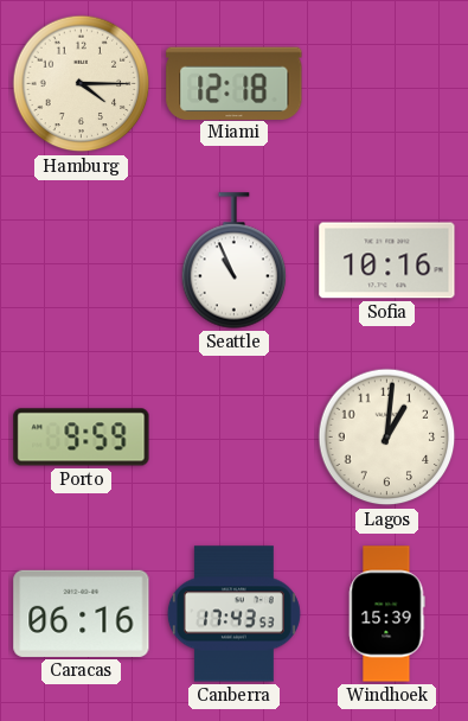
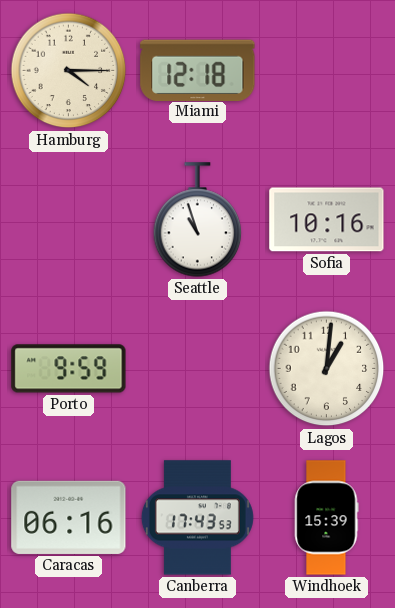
Seattle: 10:56 -> 10:57
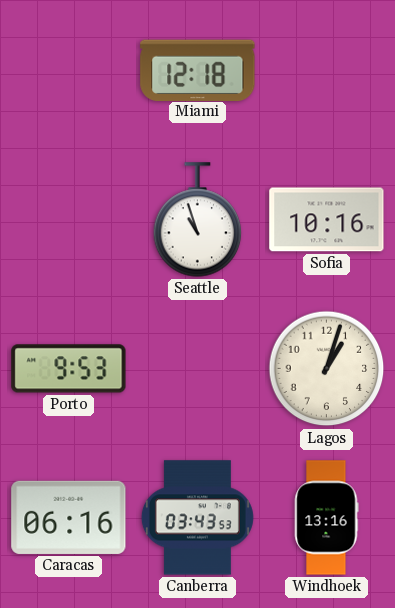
Hamburg: 4:15 -> none
Porto: 9:59 -> 9:53
Lagos: 1:01 -> 1:03
Canberra: 17:43 -> 03:43
Windhoek: 15:39 -> 13:16
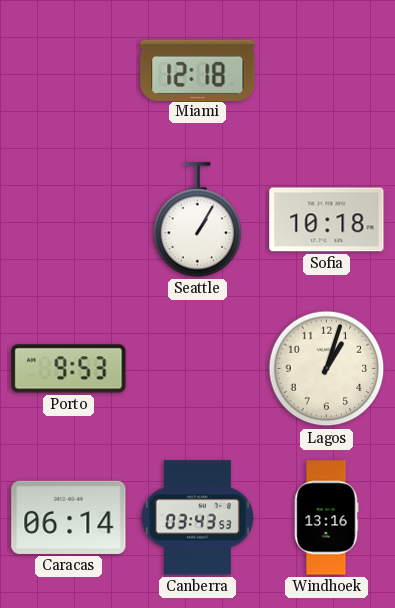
Seattle: 10:57 -> 1:05
Sofia: 10:16 -> 10:18
Caracas: 06:16 -> 06:14
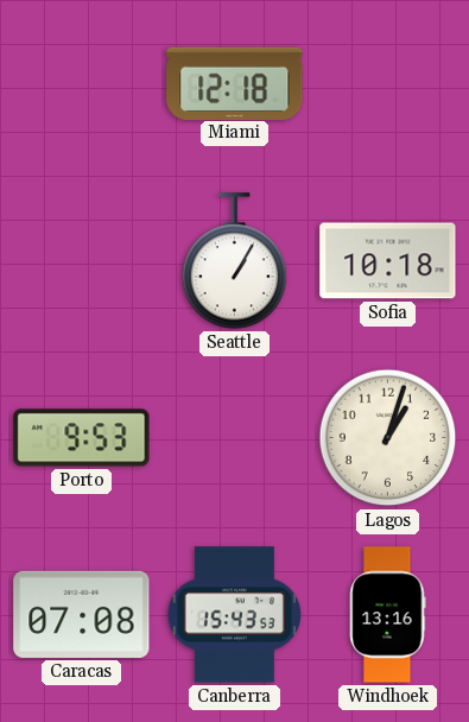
Caracas: 06:14 -> 07:08
Canberra: 03:43 -> 15:43
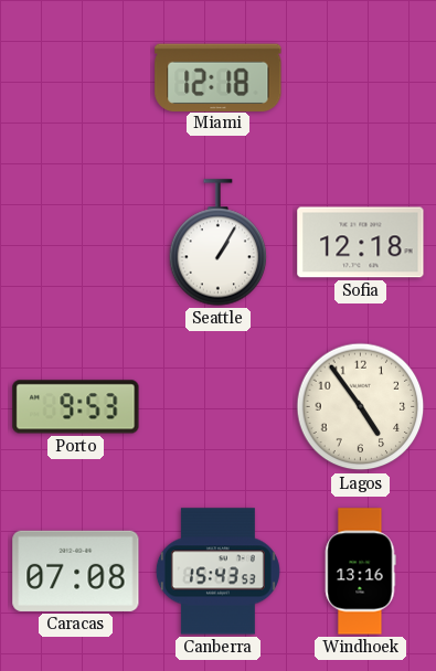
Sofia: 10:18 -> 12:18
Lagos: 1:03 -> 4:54
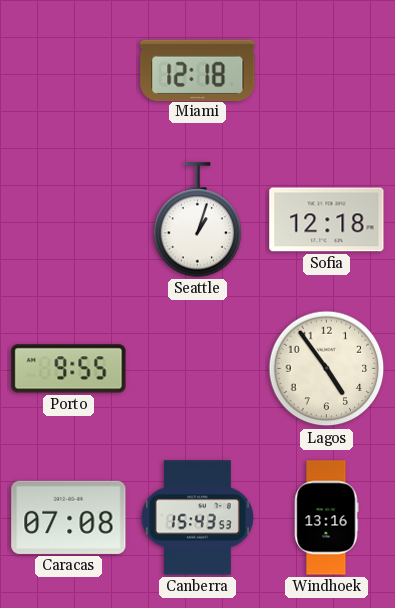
Seattle: 1:05 -> 1:03
Porto: 9:53 -> 9:55
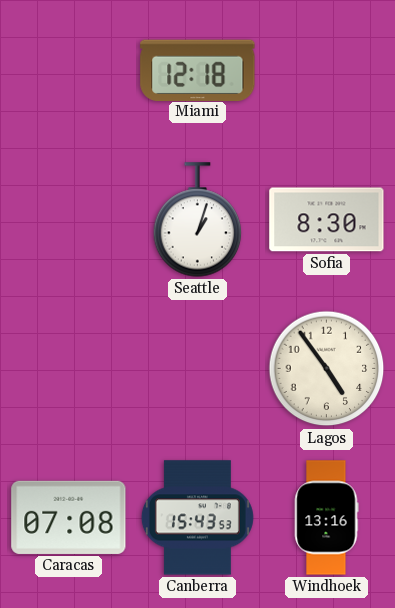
Sofia: 12:18 -> 8:30
Porto: 9:55 -> none
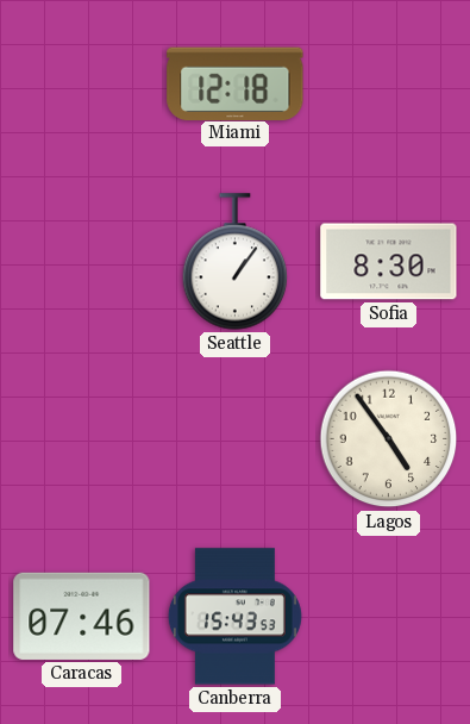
Seattle: 1:03 -> 1:06
Caracas: 07:08 -> 07:46
Windhoek: 13:16 -> none
